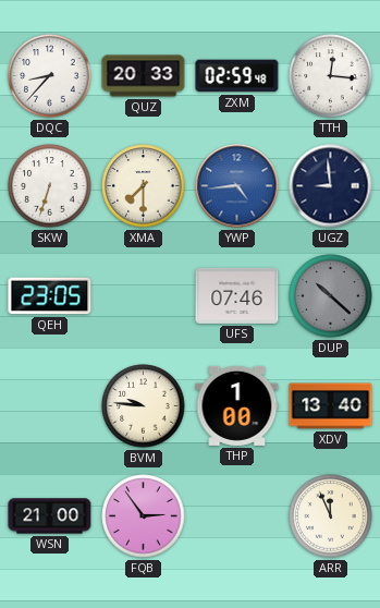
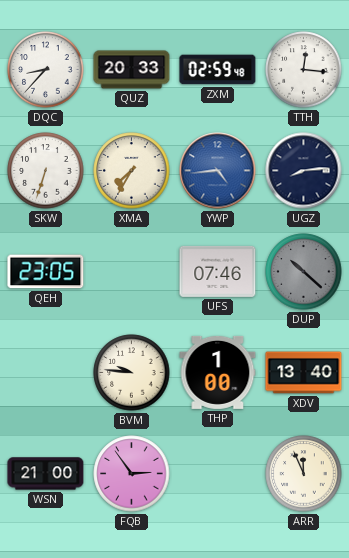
XMA: 7:30 -> 7:35
UGZ: 8:59 -> 8:14
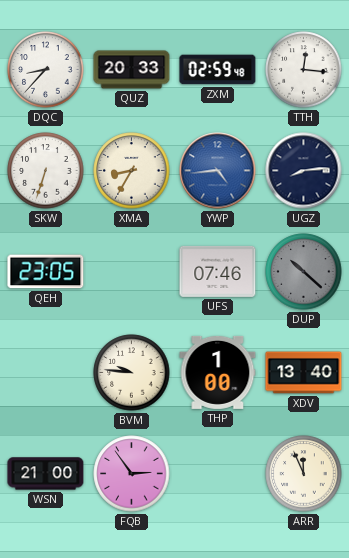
XMA: 7:35 -> 8:35
